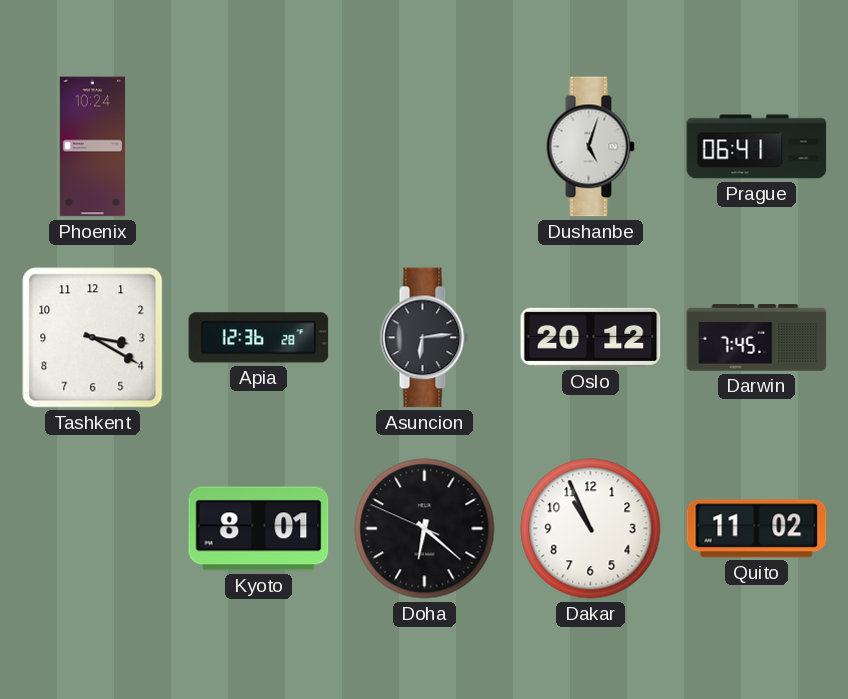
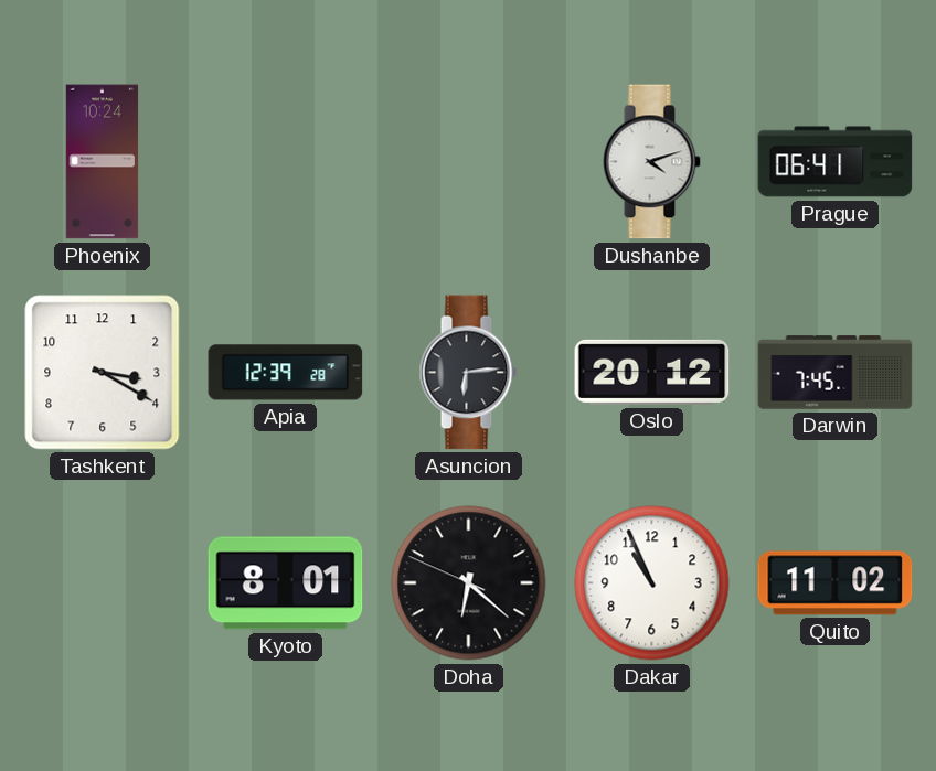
Dushanbe: 5:03 -> 4:12
Apia: 12:36 -> 12:39
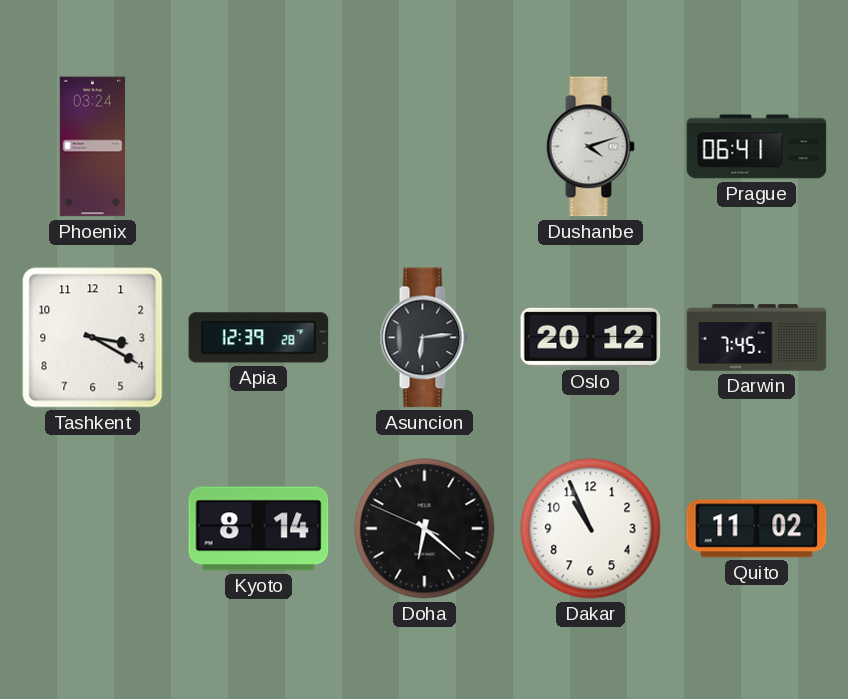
Phoenix: 10:24 -> 03:24
Kyoto: 8:01 -> 8:14
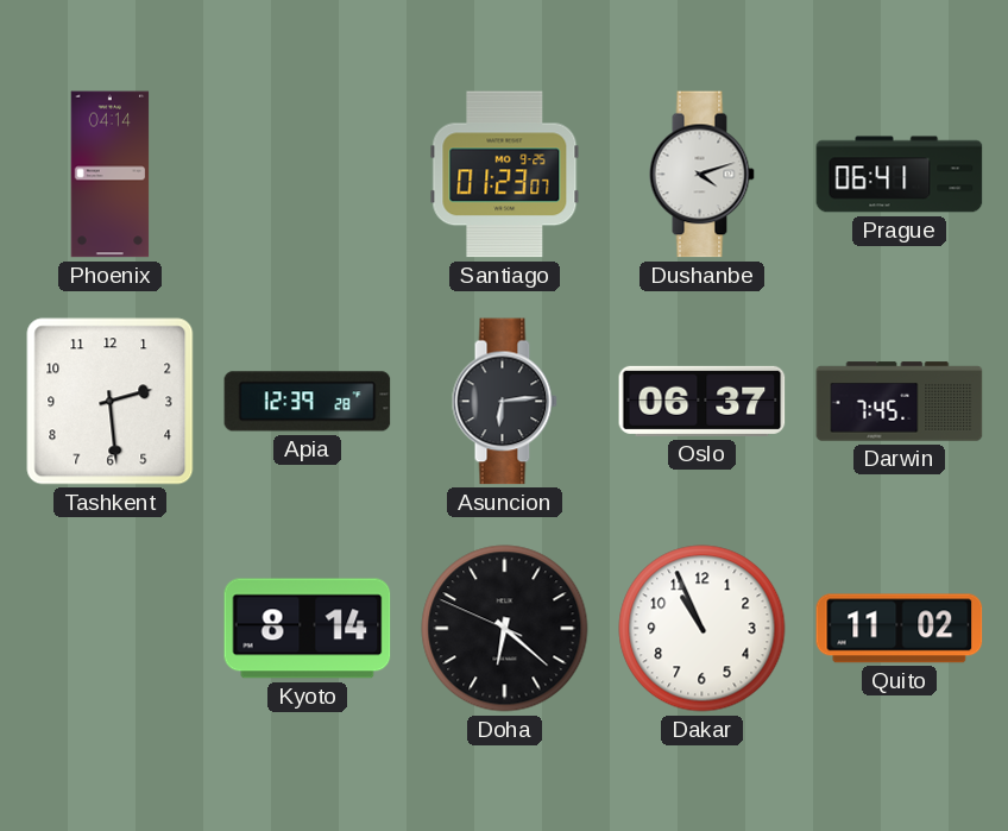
Phoenix: 03:24 -> 04:14
Santiago: none -> 01:23
Tashkent: 3:20 -> 2:29
Oslo: 20:12 -> 06:37
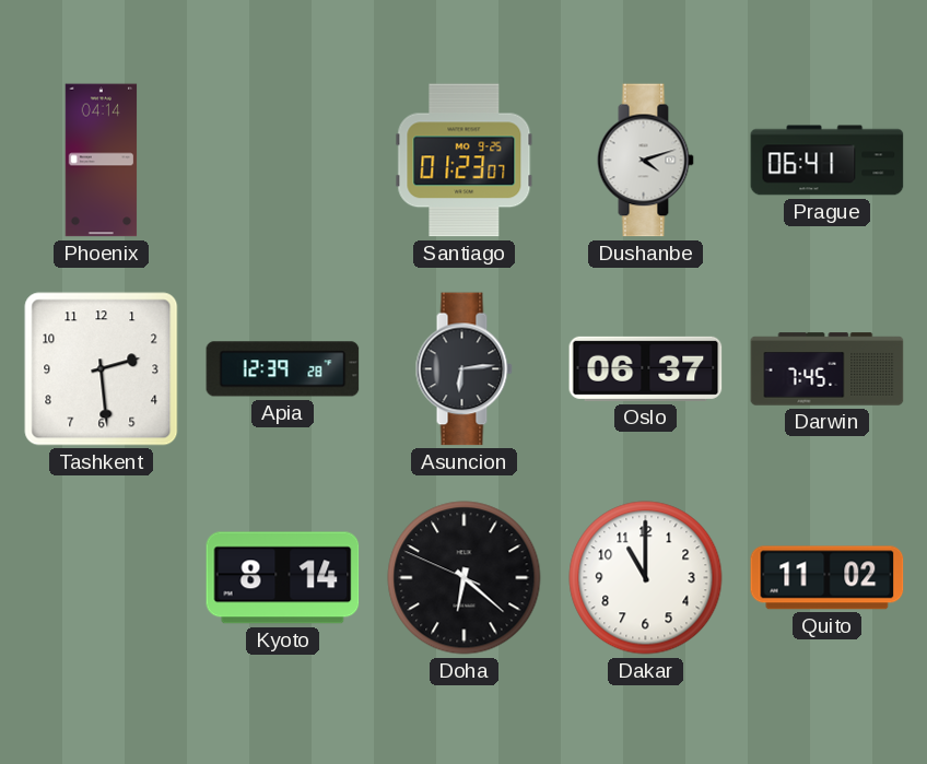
Dakar: 10:56 -> 11:00
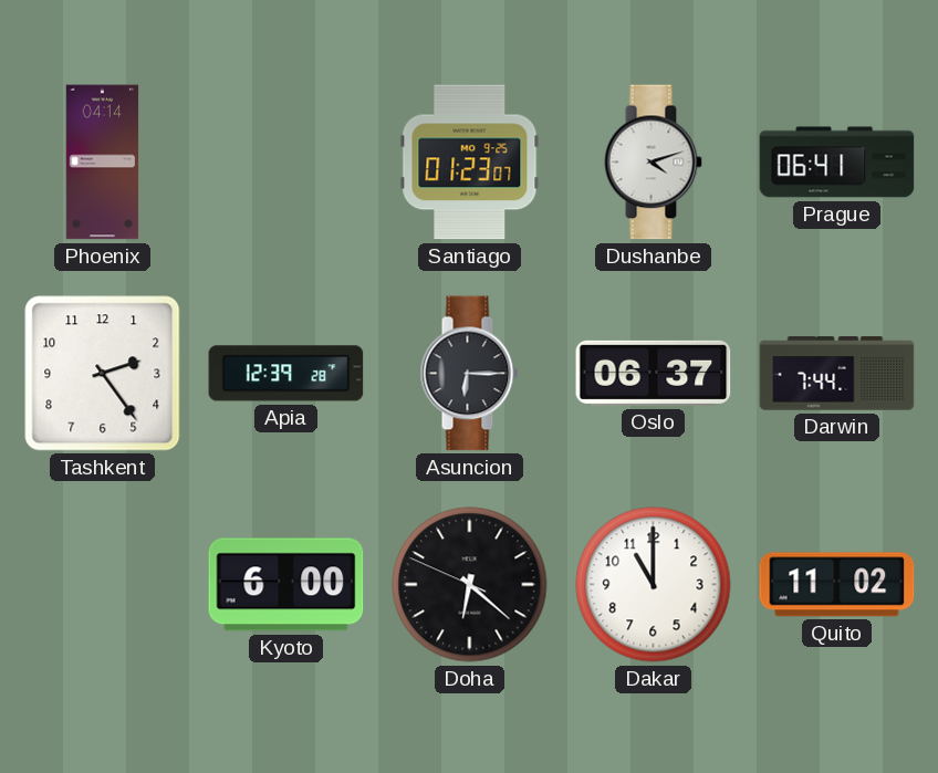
Tashkent: 2:29 -> 2:24
Asuncion: 6:14 -> 6:15
Darwin: 7:45 -> 7:44
Kyoto: 8:14 -> 6:00
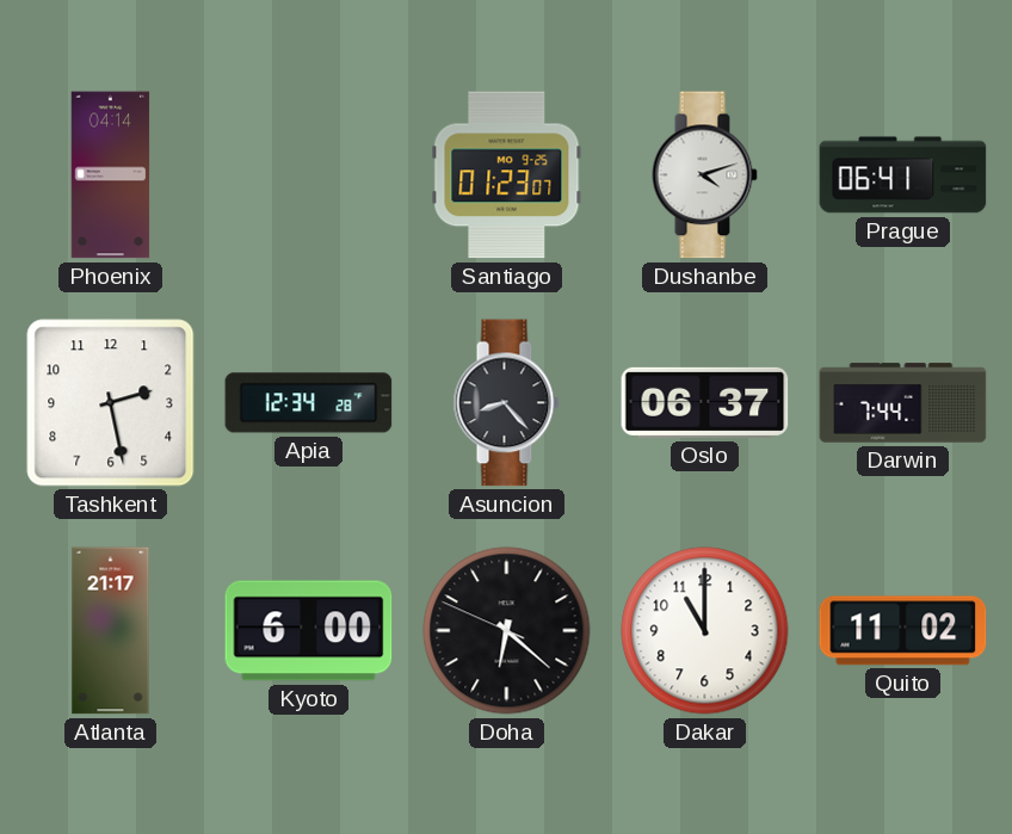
Tashkent: 2:24 -> 2:28
Apia: 12:39 -> 12:34
Asuncion: 6:15 -> 8:23
Atlanta: none -> 21:17
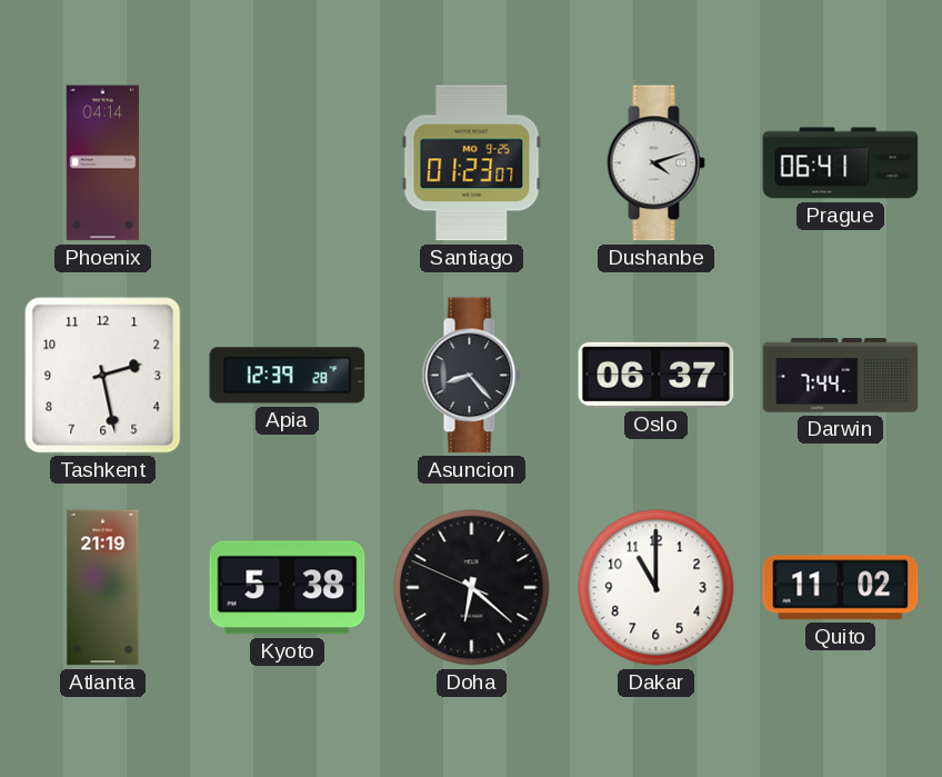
Apia: 12:34 -> 12:39
Atlanta: 21:17 -> 21:19
Kyoto: 6:00 -> 5:38
